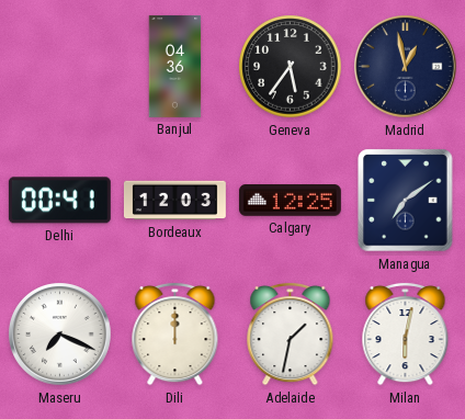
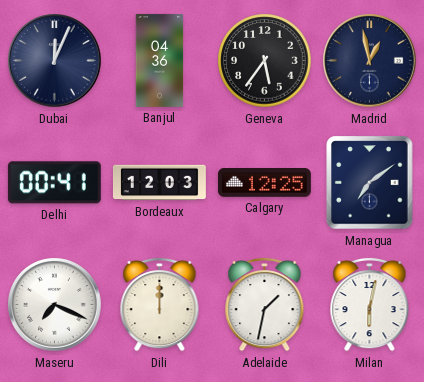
Dubai: none -> 12:04
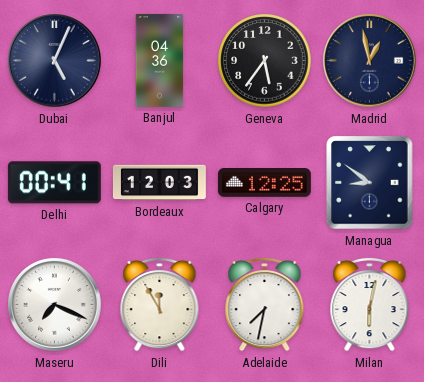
Dubai: 12:04 -> 5:04
Managua: 7:09 -> 8:51
Dili: 12:00 -> 11:55
Adelaide: 1:32 -> 7:32
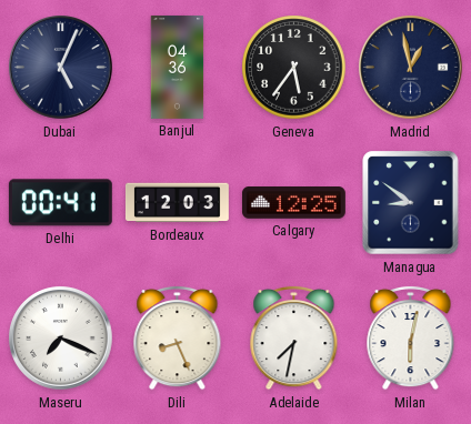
Dili: 11:55 -> 8:26
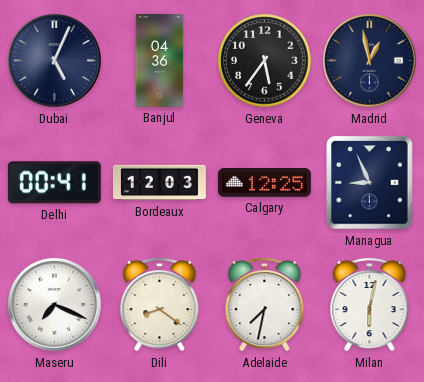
Managua: 8:51 -> 8:56
Dili: 8:26 -> 8:21
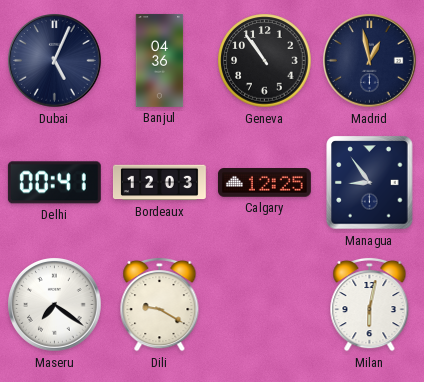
Geneva: 5:36 -> 10:54
Managua: 8:56 -> 8:54
Maseru: 7:19 -> 7:21
Dili: 8:21 -> 9:20
Adelaide: 7:32 -> none
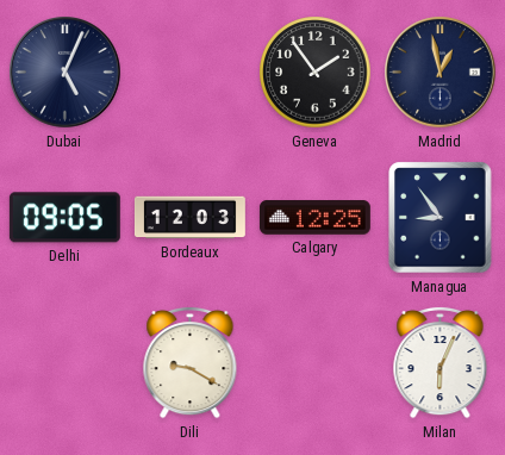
Banjul: 04:36 -> none
Geneva: 10:54 -> 1:54
Delhi: 00:41 -> 09:05
Maseru: 7:21 -> none
Milan: 6:02 -> 6:04
